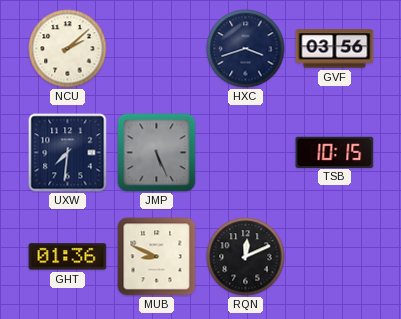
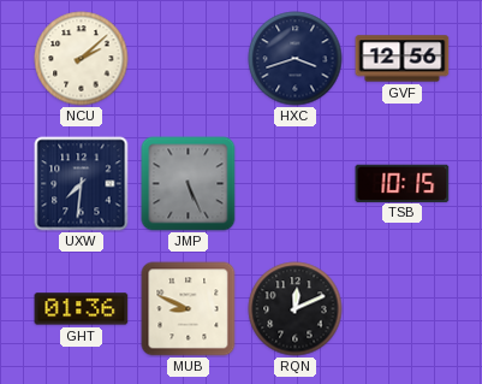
GVF: 03:56 -> 12:56
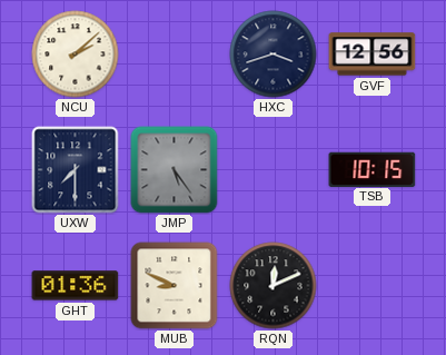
UXW: 7:31 -> 7:30
JMP: 5:26 -> 5:24
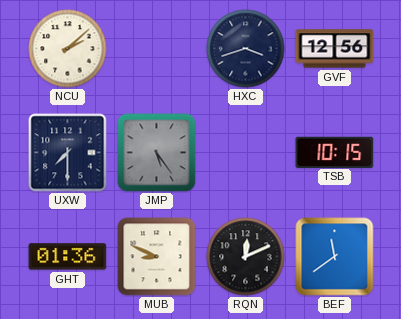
BEF: none -> 11:39
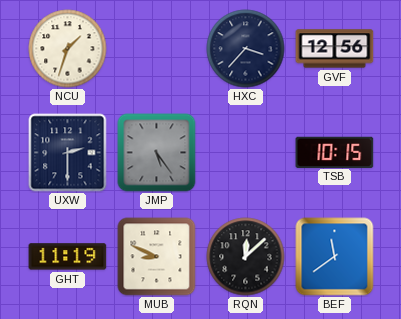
NCU: 2:08 -> 1:33
HXC: 3:42 -> 3:37
UXW: 7:30 -> 2:30
GHT: 01:36 -> 11:19
RQN: 12:11 -> 12:08
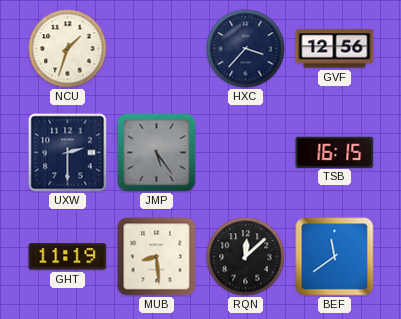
TSB: 10:15 -> 16:15
MUB: 8:49 -> 8:29
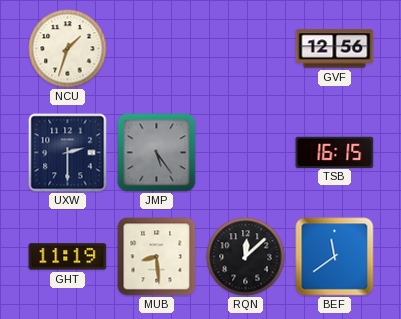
HXC: 3:37 -> none
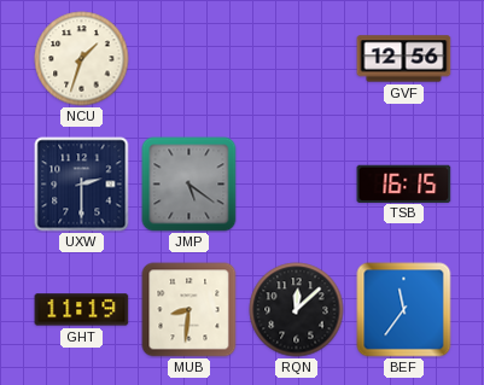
JMP: 5:24 -> 5:21
MUB: 8:29 -> 8:31
BEF: 11:39 -> 11:36
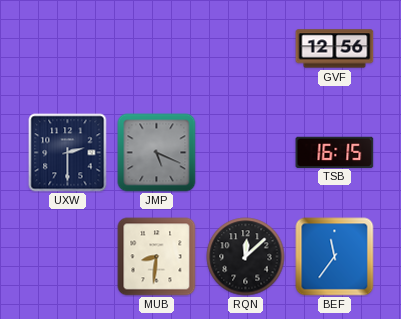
NCU: 1:33 -> none
JMP: 5:21 -> 5:19
GHT: 11:19 -> none
